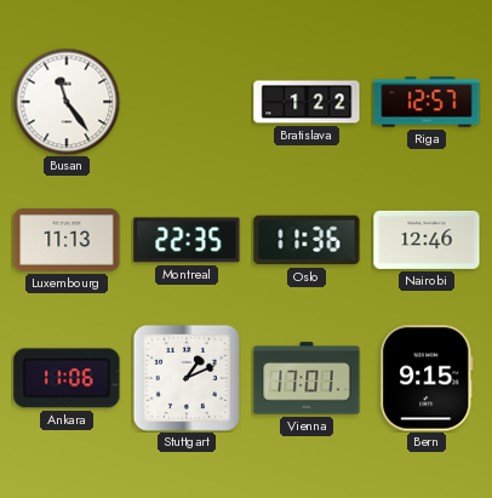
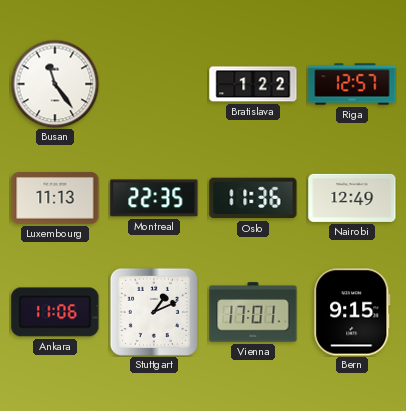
Nairobi: 12:46 -> 12:49
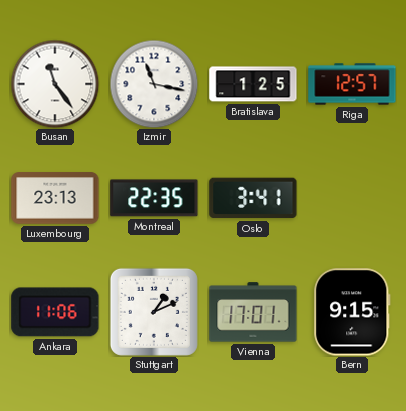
Izmir: none -> 11:17
Bratislava: 1:22 -> 1:25
Luxembourg: 11:13 -> 23:13
Oslo: 11:36 -> 3:41
Nairobi: 12:49 -> none
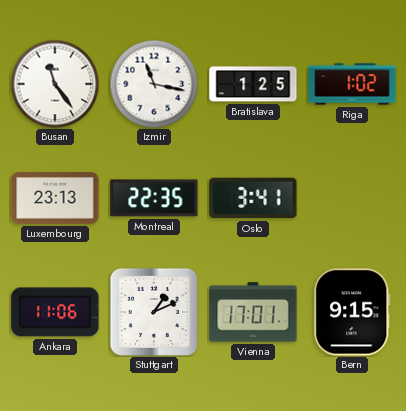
Riga: 12:57 -> 1:02
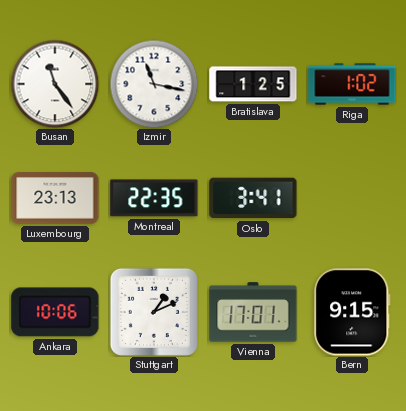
Ankara: 11:06 -> 10:06
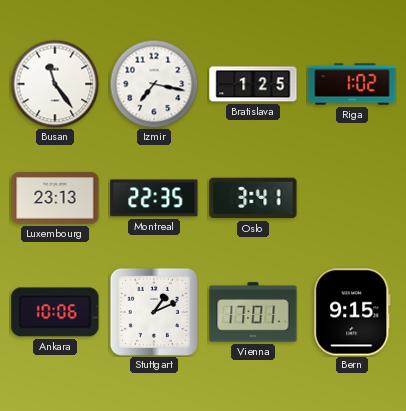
Izmir: 11:17 -> 7:17
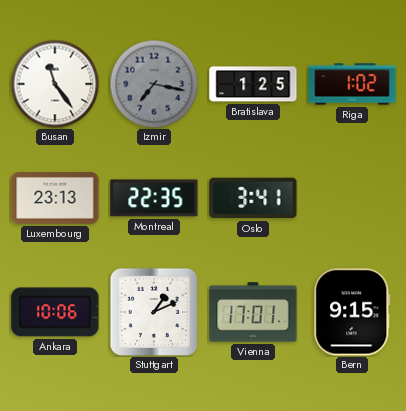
Izmir dial: white -> grey
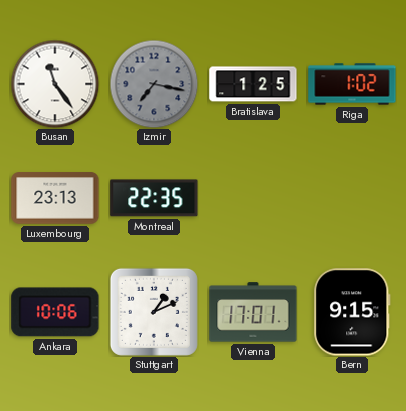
Oslo: 3:41 -> none
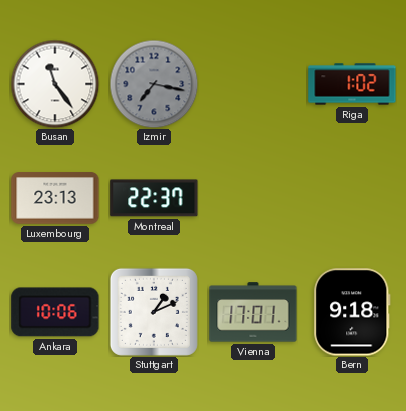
Bratislava: 1:25 -> none
Montreal: 22:35 -> 22:37
Bern: 9:15 -> 9:18
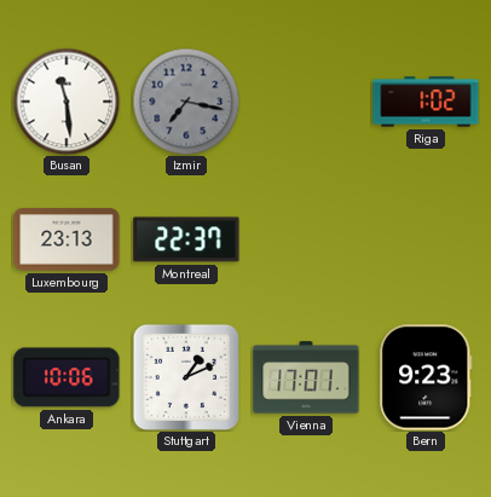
Busan: 11:24 -> 11:29
Bern: 9:18 -> 9:23
